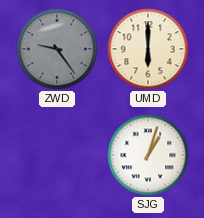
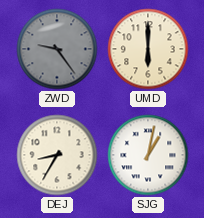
DEJ: none -> 8:35
SJG: 1:03 -> 1:02
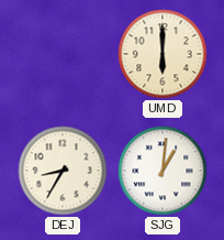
ZWD: 9:24 -> none
SJG: 1:02 -> 1:01
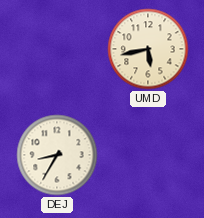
UMD: 6:00 -> 5:43
SJG: 1:01 -> none
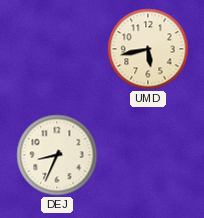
DEJ: 8:35 -> 8:34
